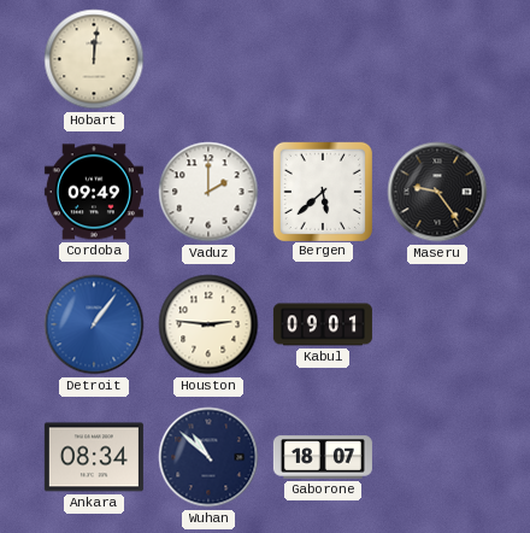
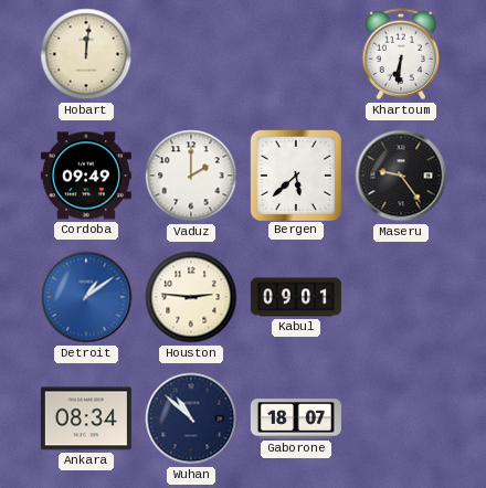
Khartoum: none -> 6:31
Detroit: 1:06 -> 1:09
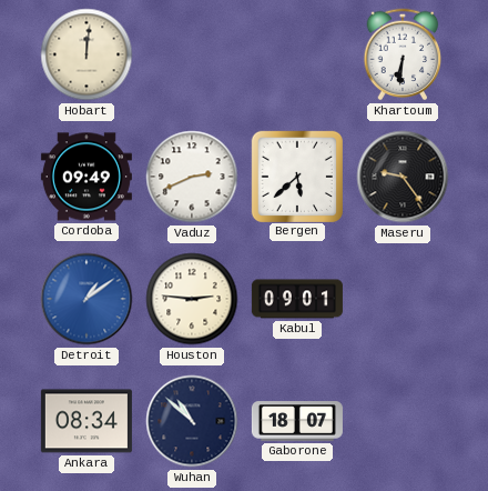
Vaduz: 2:00 -> 2:41
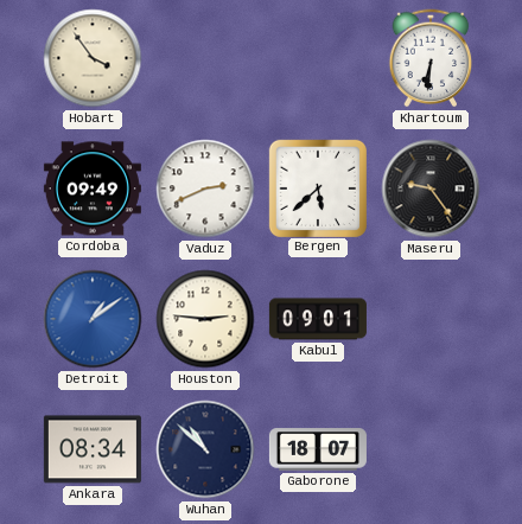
Hobart: 12:01 -> 3:54
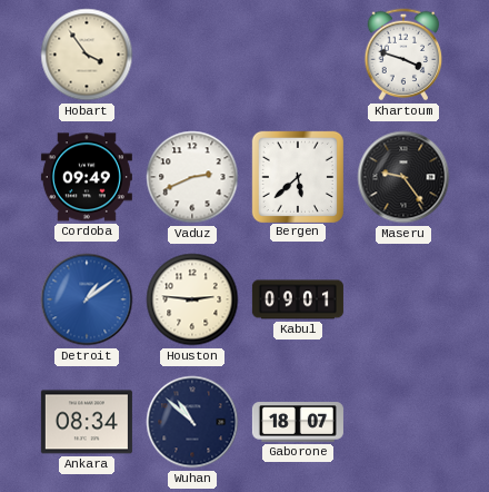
Khartoum: 6:31 -> 3:48
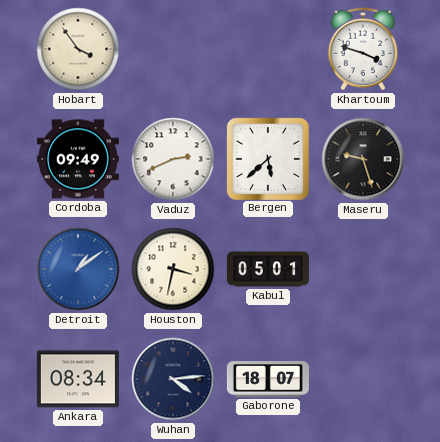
Maseru: 9:24 -> 9:27
Houston: 2:46 -> 3:32
Kabul: 09:01 -> 05:01
Wuhan: 10:52 -> 4:14
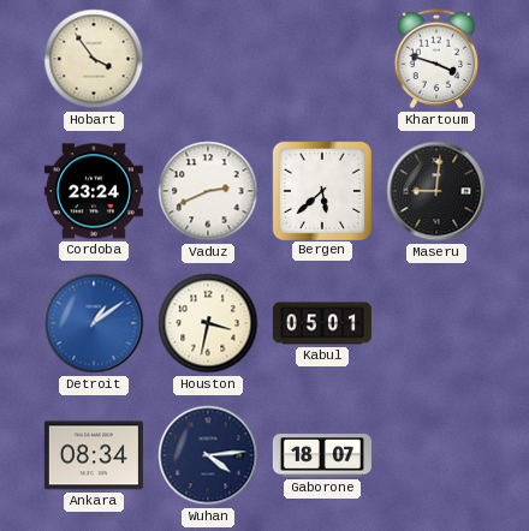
Cordoba: 09:49 -> 23:24
Maseru: 9:27 -> 9:01
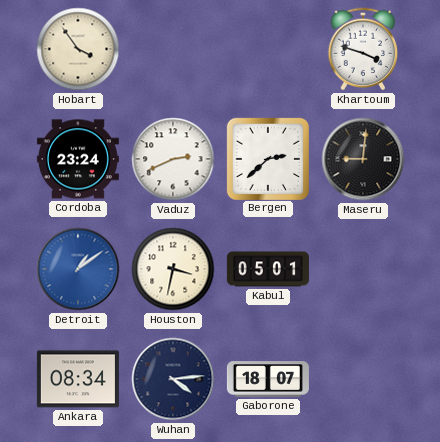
Bergen: 5:38 -> 2:38
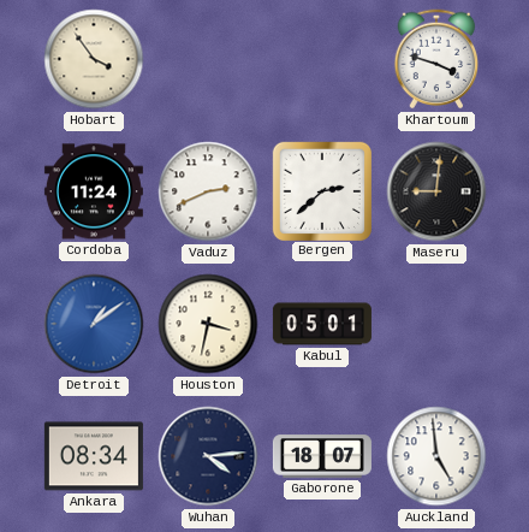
Cordoba: 23:24 -> 11:24
Auckland: none -> 4:59
